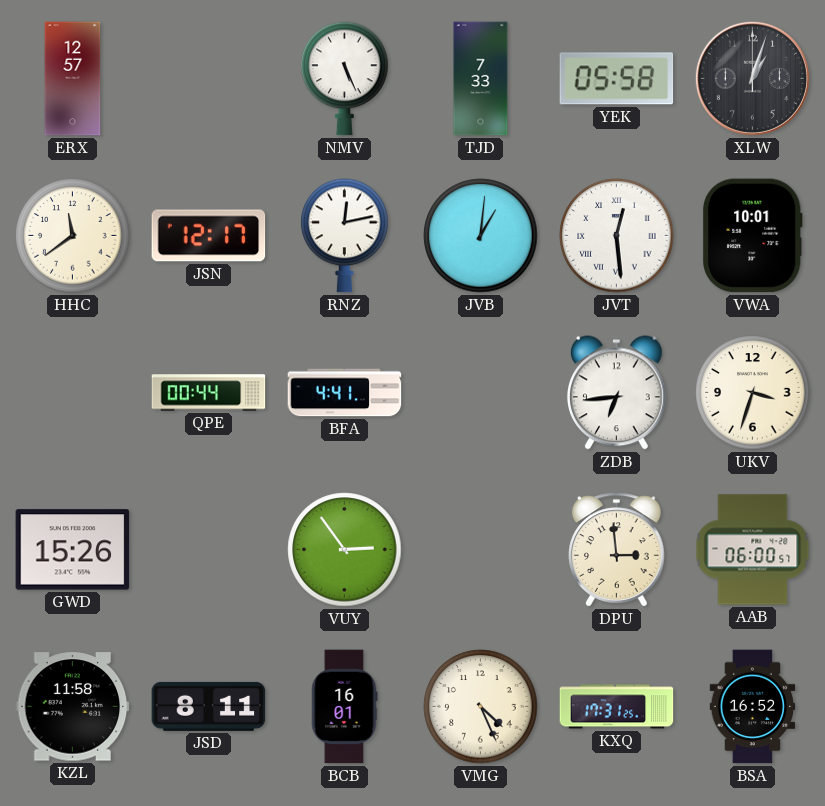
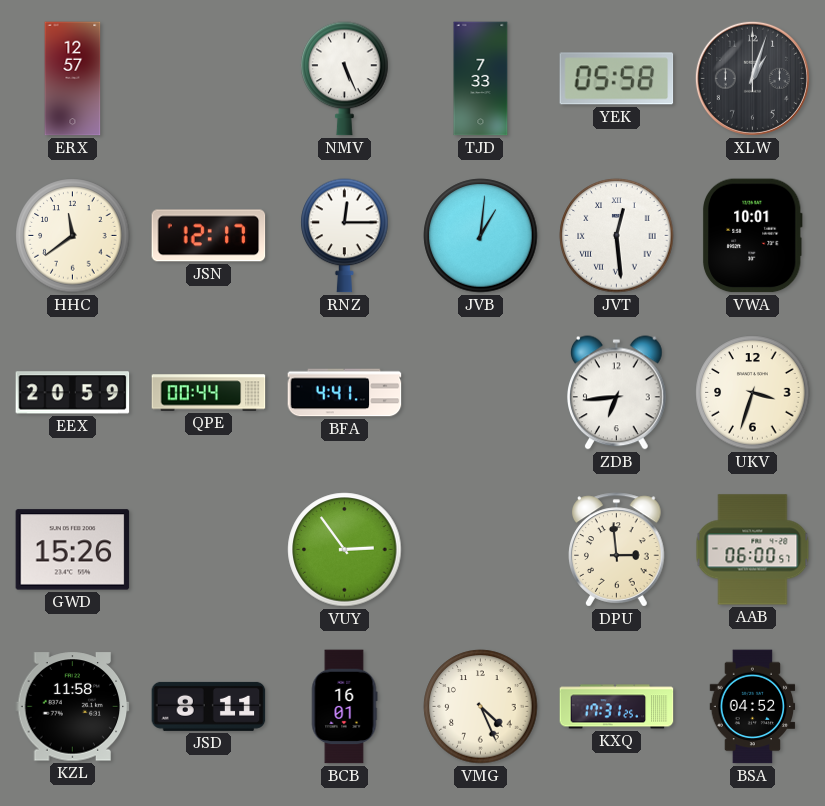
RNZ: 12:13 -> 12:15
EEX: none -> 20:59
BSA: 16:52 -> 04:52
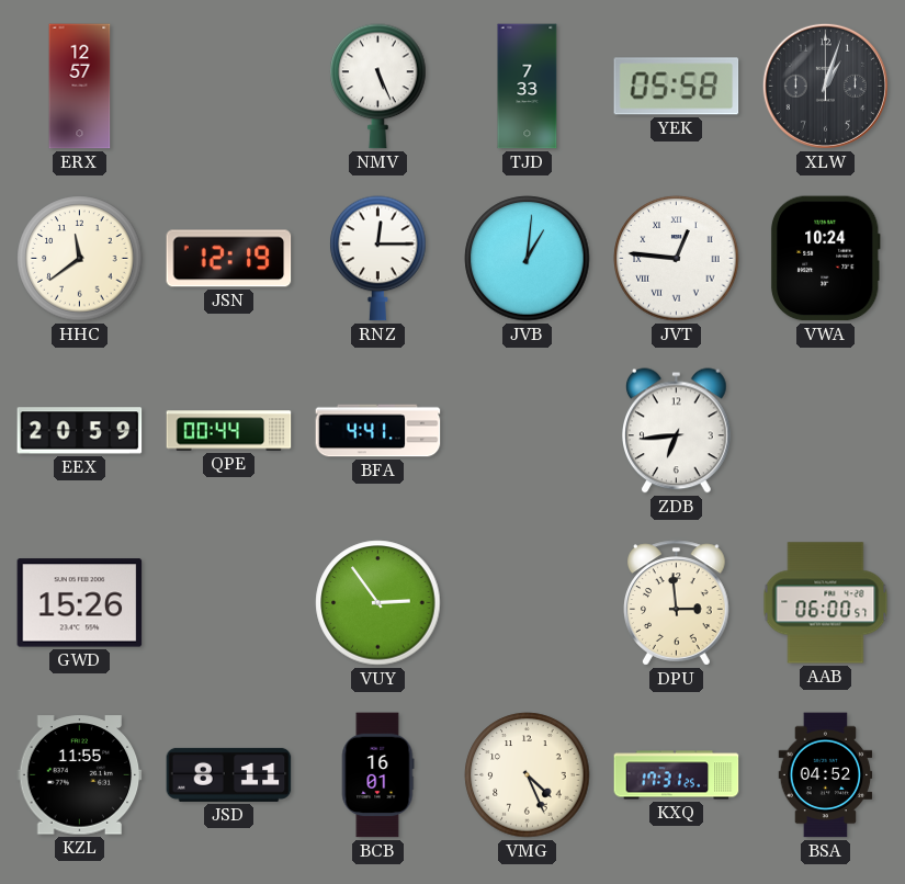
JSN: 12:17 -> 12:19
JVT: 12:29 -> 12:46
VWA: 10:01 -> 10:24
UKV: 3:33 -> none
KZL: 11:58 -> 11:55
